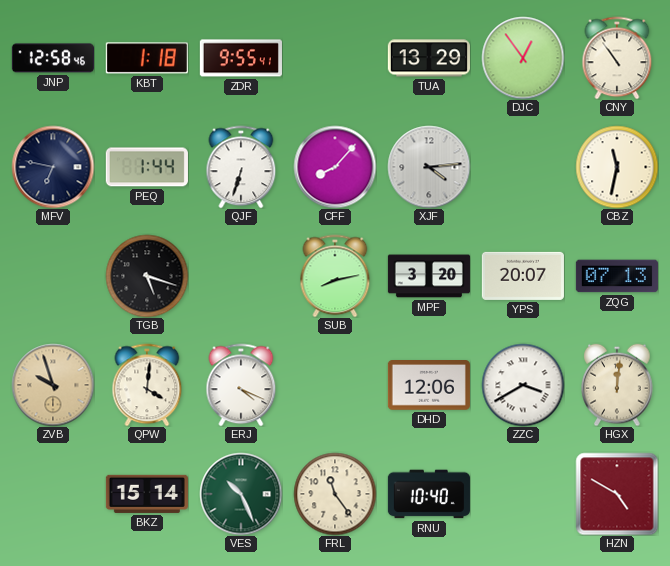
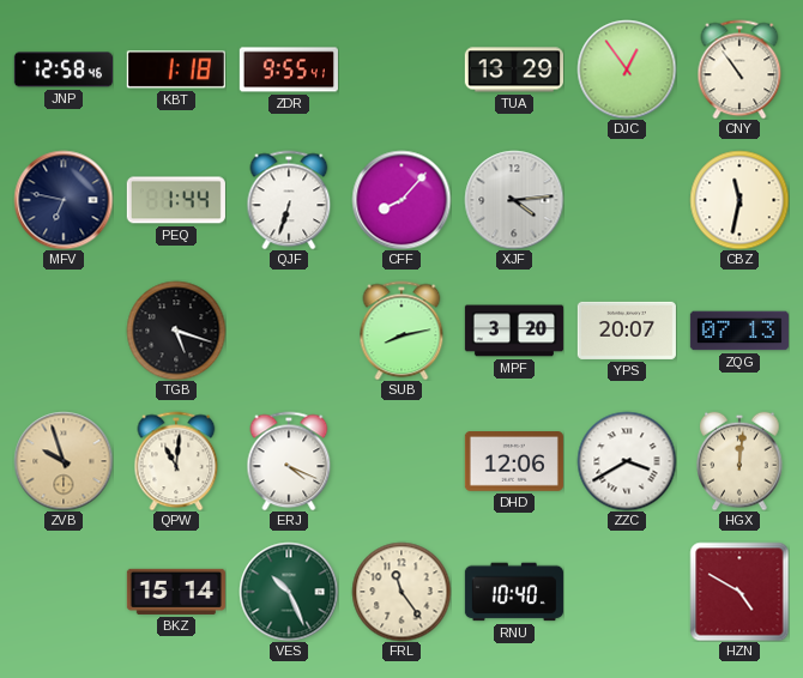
QPW: 4:01 -> 11:01
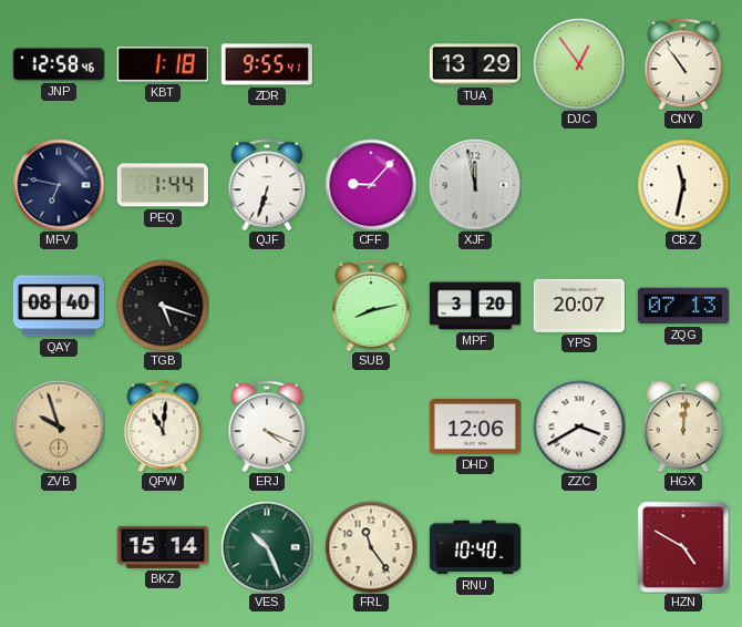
CFF: 8:07 -> 9:07
XJF: 4:14 -> 11:58
QAY: none -> 08:40
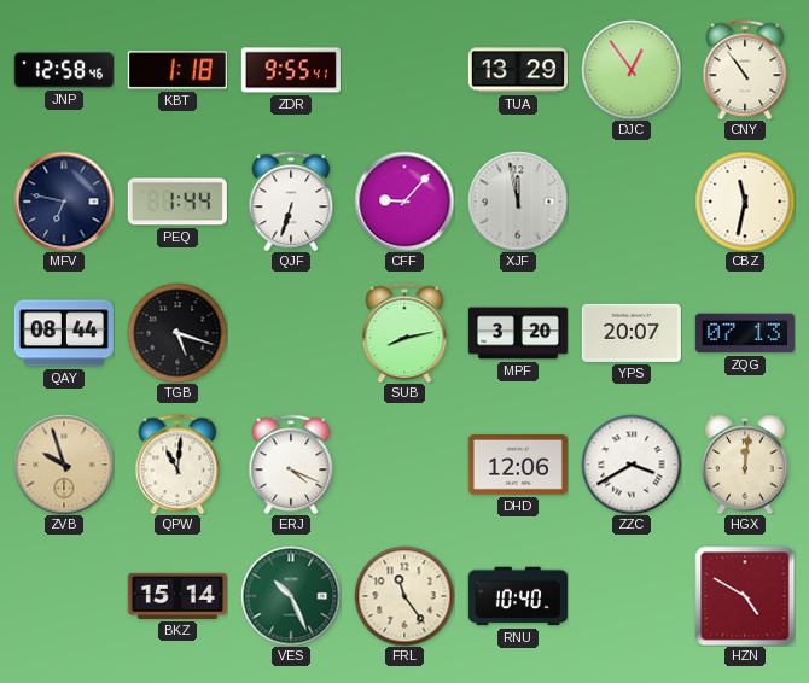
QAY: 08:40 -> 08:44
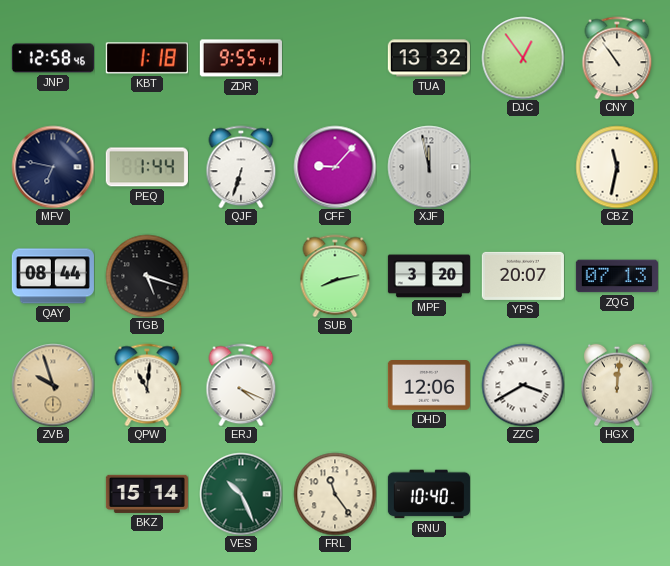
TUA: 13:29 -> 13:32
HZN: 4:50 -> none
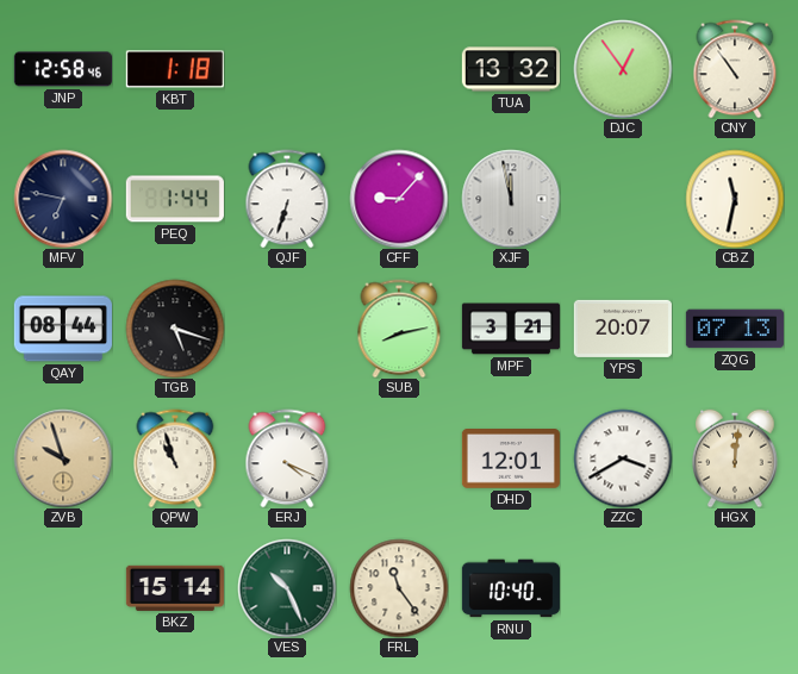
ZDR: 9:55 -> none
MPF: 3:20 -> 3:21
QPW: 11:01 -> 10:57
DHD: 12:06 -> 12:01
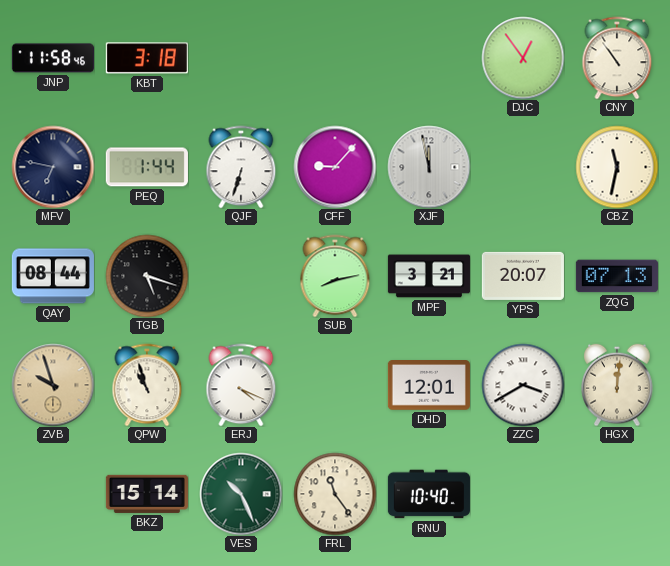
JNP: 12:58 -> 11:58
KBT: 1:18 -> 3:18
TUA: 13:32 -> none
